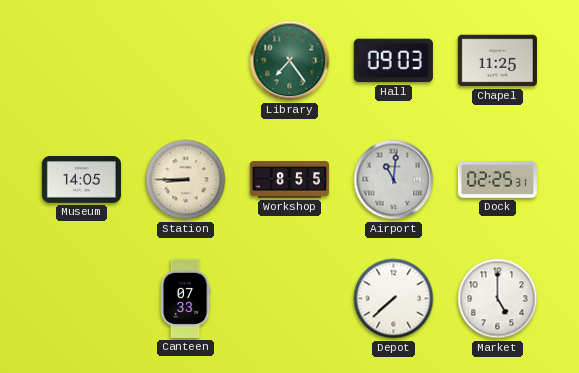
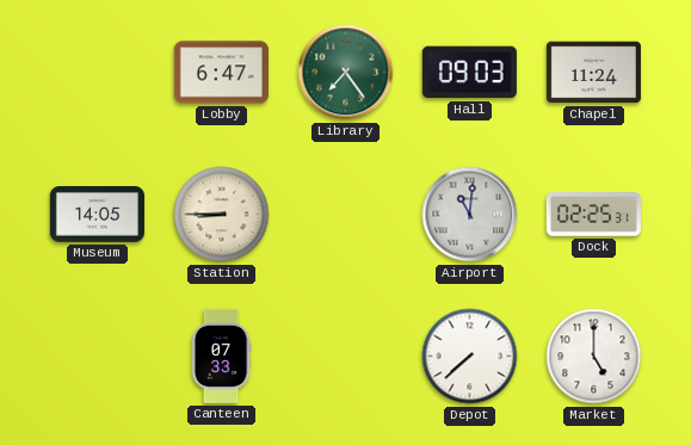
Lobby: none -> 6:47
Chapel: 11:25 -> 11:24
Workshop: 8:55 -> none
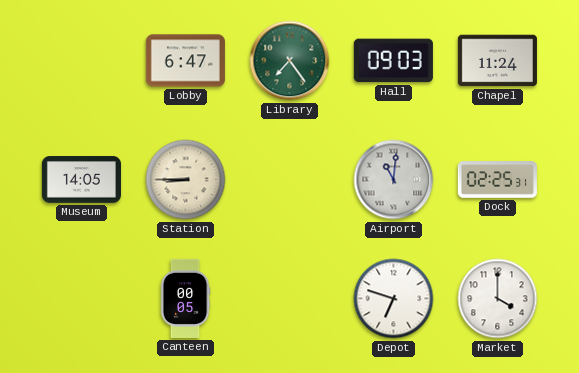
Canteen: 07:33 -> 00:05
Depot: 7:38 -> 6:48
Market: 5:00 -> 4:00
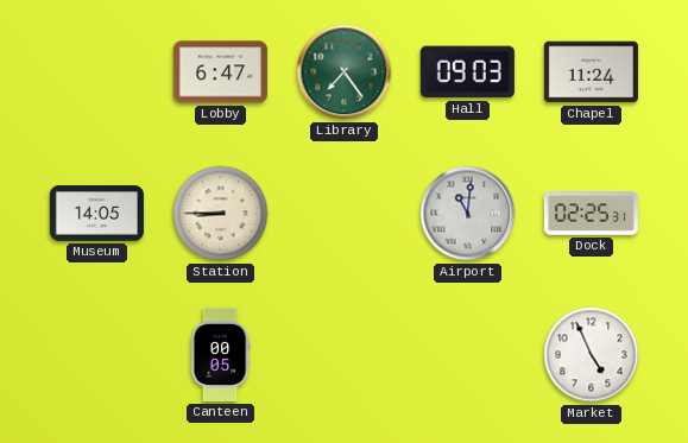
Depot: 6:48 -> none
Market: 4:00 -> 4:56
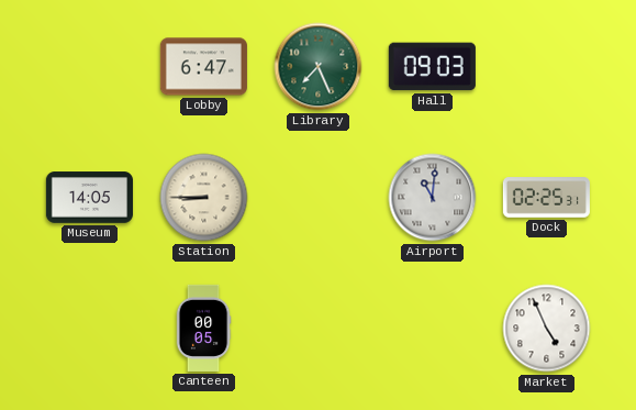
Library: 7:24 -> 7:26
Chapel: 11:24 -> none
